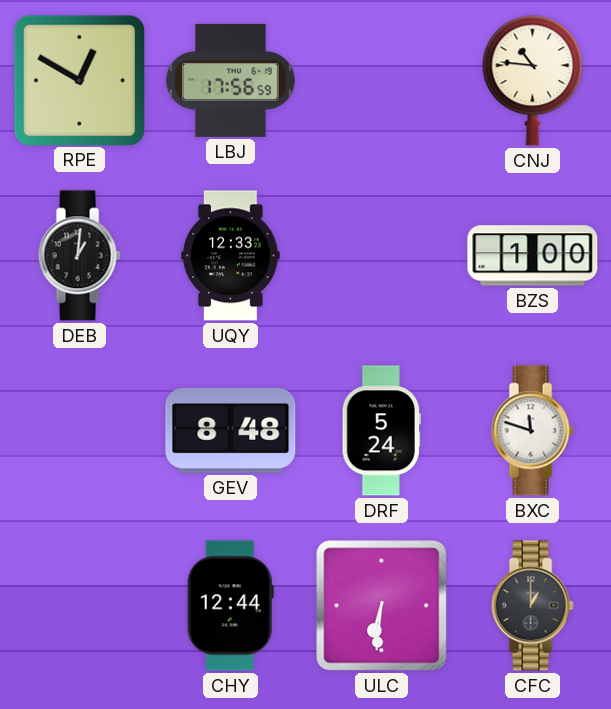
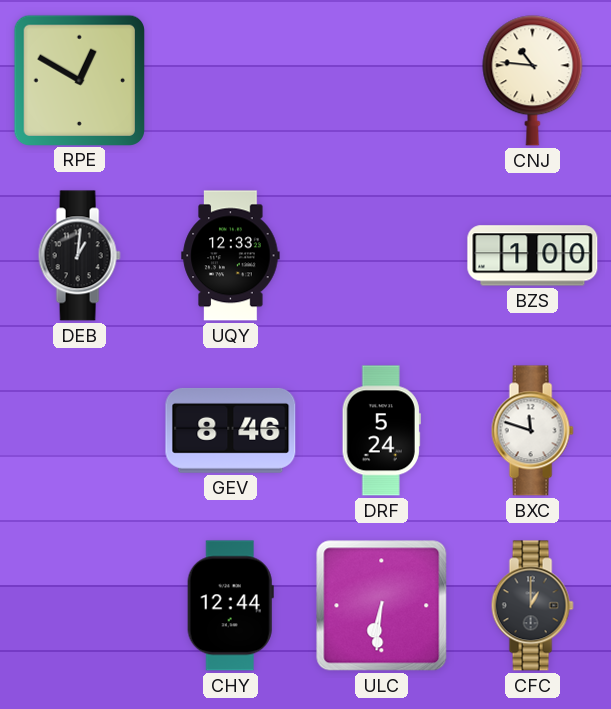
LBJ: 17:56 -> none
GEV: 8:48 -> 8:46
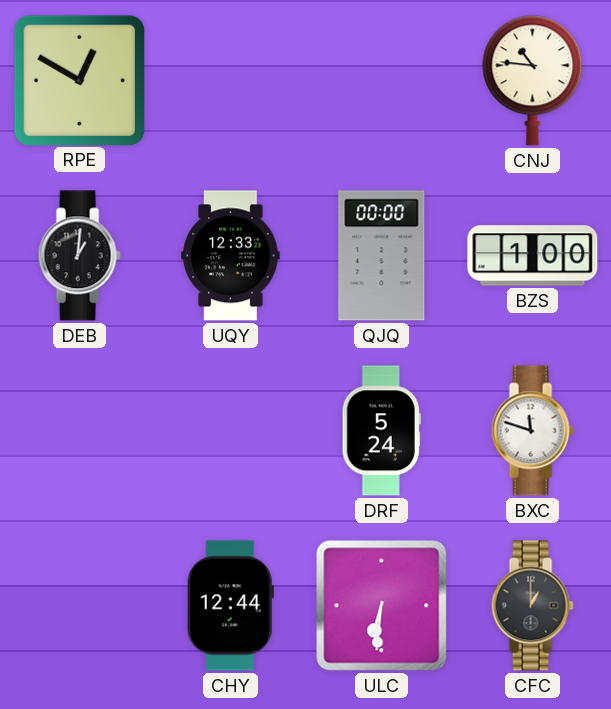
QJQ: none -> 00:00
GEV: 8:46 -> none
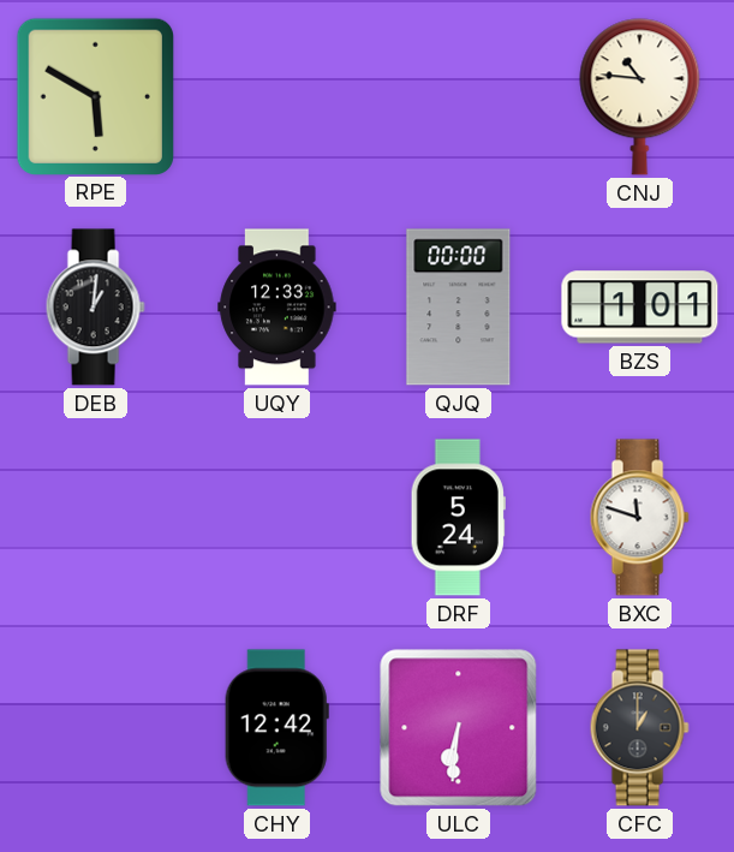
RPE: 12:50 -> 5:50
BZS: 1:00 -> 1:01
CHY: 12:44 -> 12:42
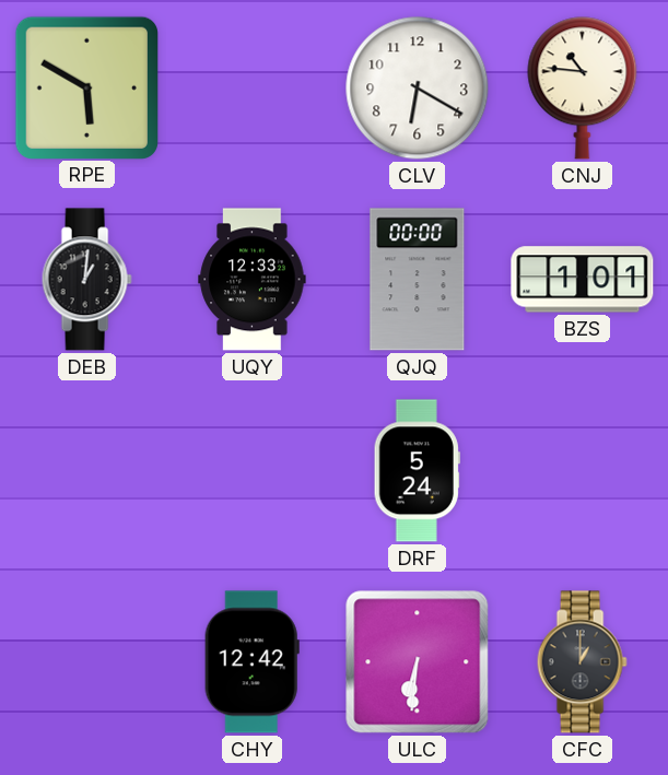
CLV: none -> 6:20
BXC: 11:48 -> none
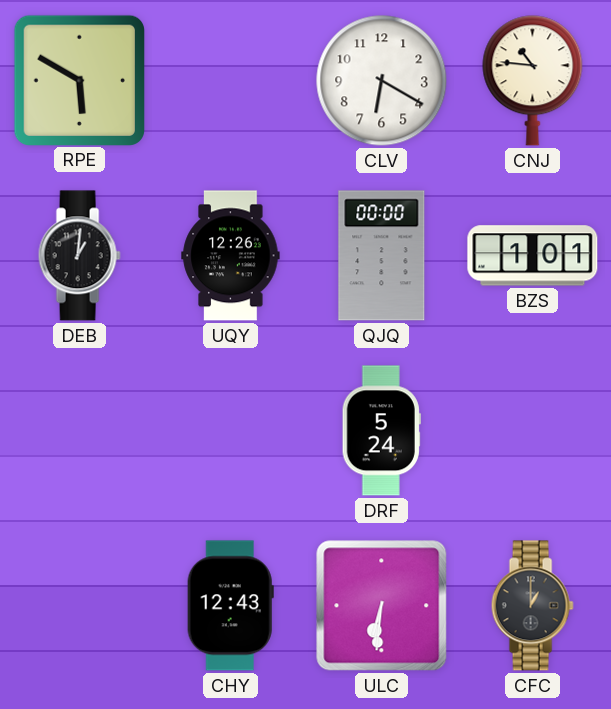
UQY: 12:33 -> 12:26
CHY: 12:42 -> 12:43
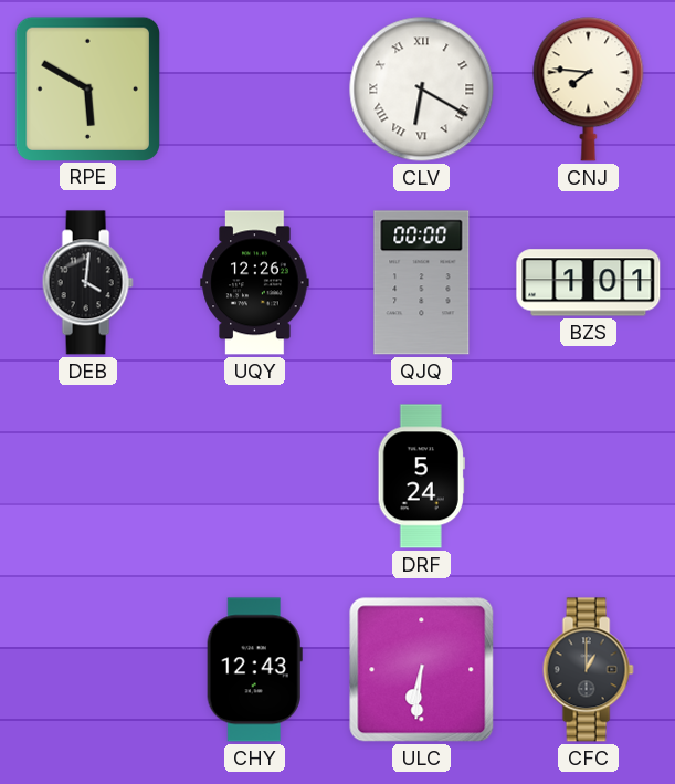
CLV numerals: Arabic -> Roman
CNJ: 10:46 -> 7:46
DEB: 1:01 -> 4:01
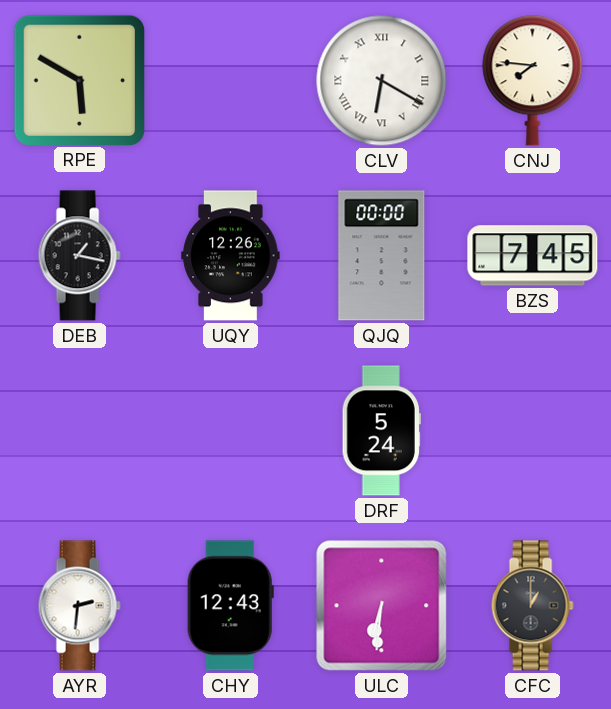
DEB: 4:01 -> 1:17
BZS: 1:01 -> 7:45
AYR: none -> 2:31
